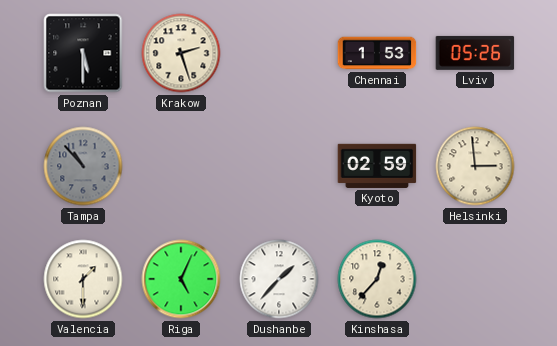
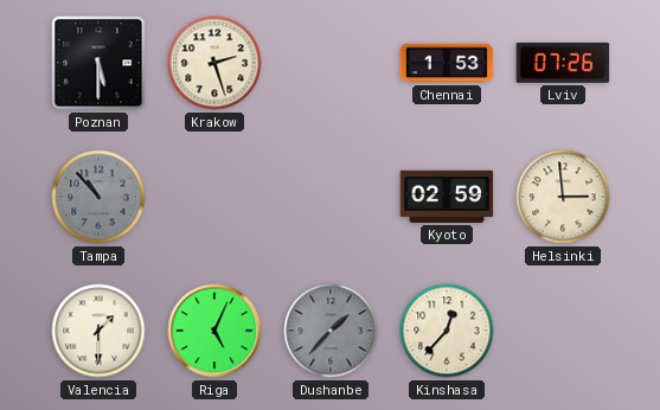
Lviv: 05:26 -> 07:26
Dushanbe dial: white -> grey
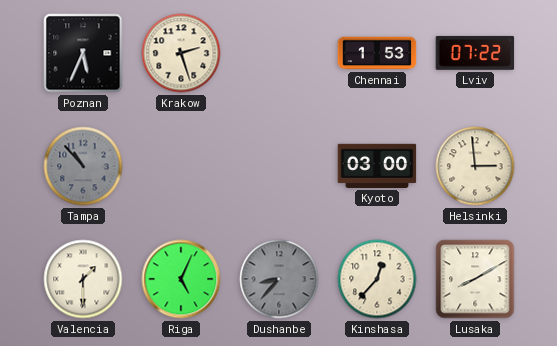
Poznan: 5:30 -> 5:34
Lviv: 07:26 -> 07:22
Kyoto: 02:59 -> 03:00
Dushanbe: 1:37 -> 8:37
Lusaka: none -> 8:10
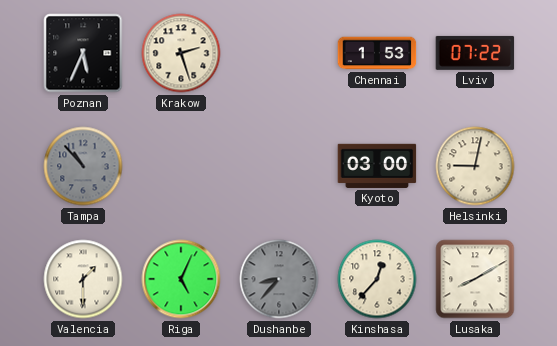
Helsinki: 2:59 -> 9:02
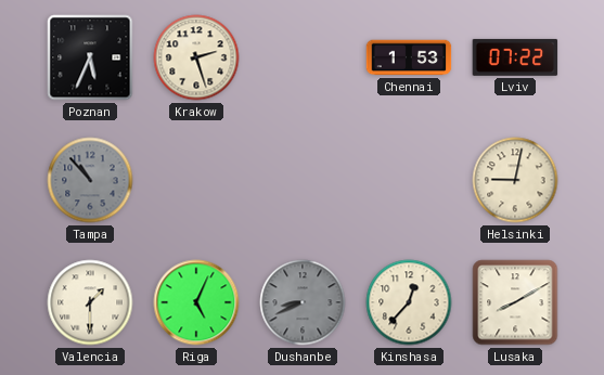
Kyoto: 03:00 -> none
Dushanbe: 8:37 -> 8:41
